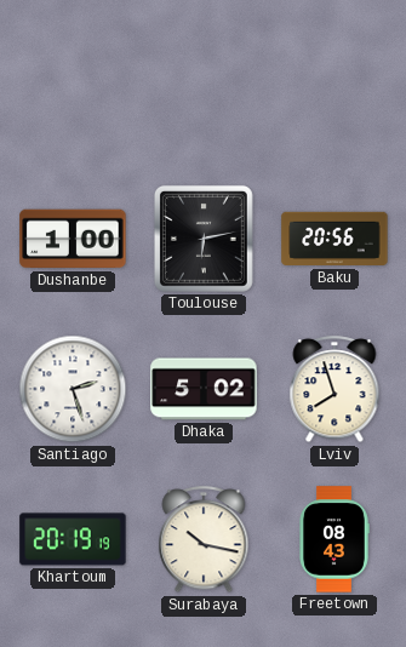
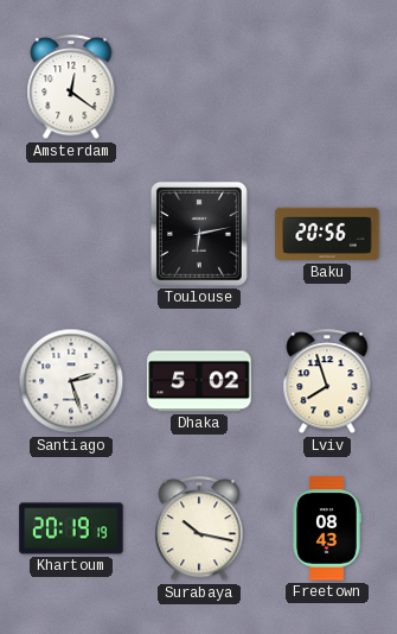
Amsterdam: none -> 12:21
Dushanbe: 1:00 -> none
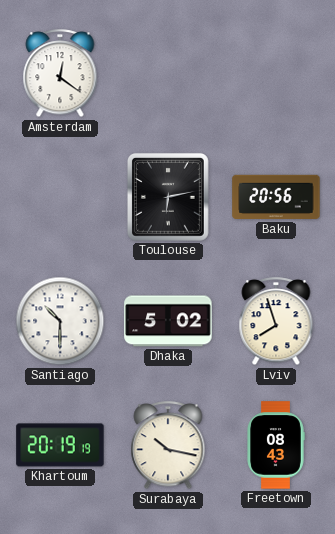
Santiago: 2:27 -> 10:30
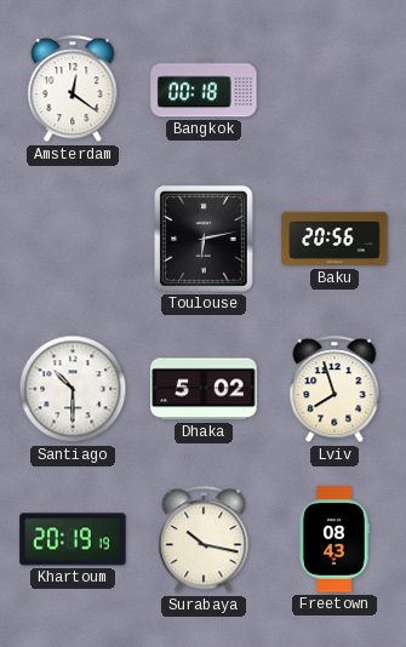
Bangkok: none -> 00:18
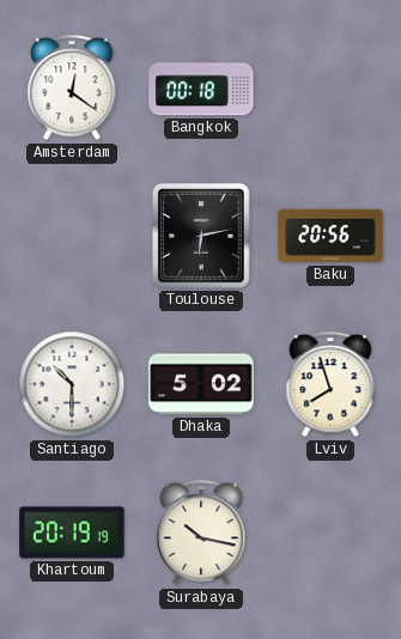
Freetown: 08:43 -> none
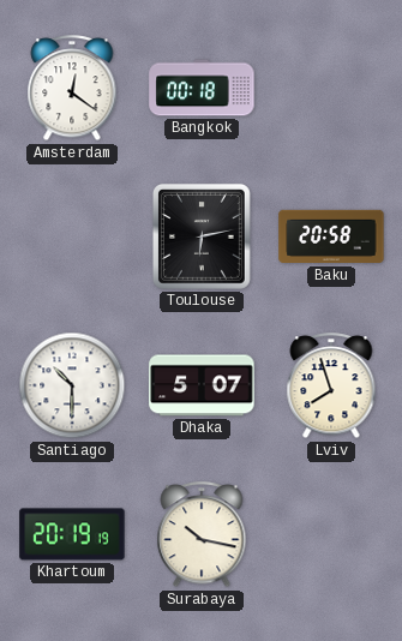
Baku: 20:56 -> 20:58
Dhaka: 5:02 -> 5:07
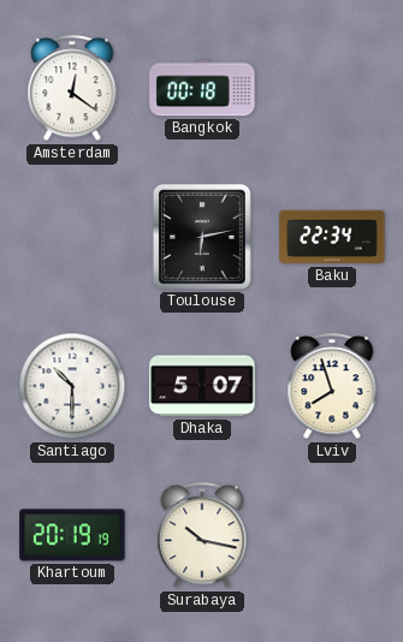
Baku: 20:58 -> 22:34
